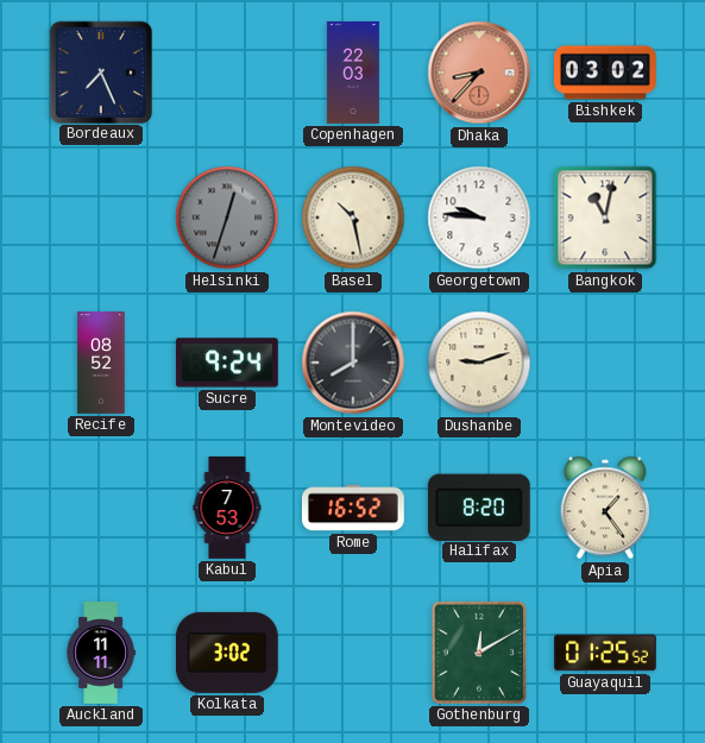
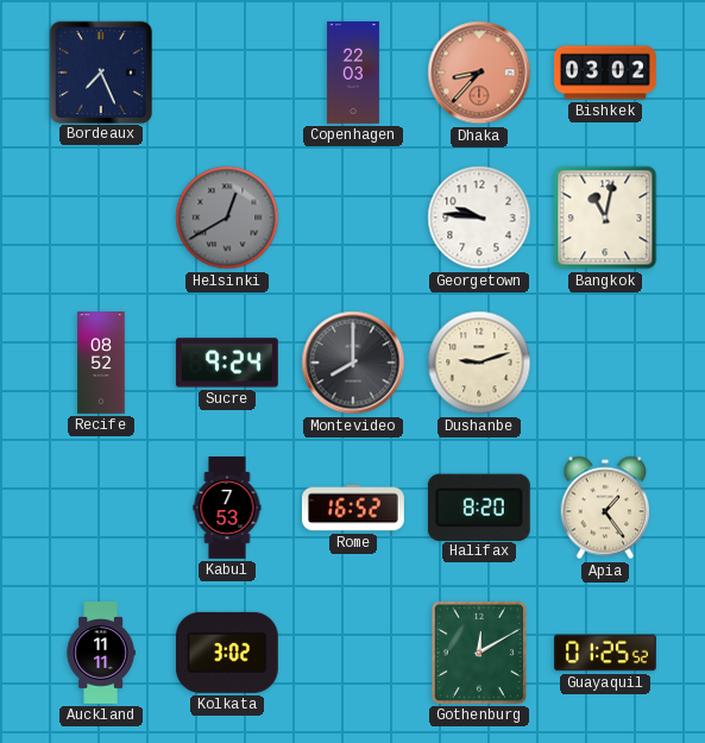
Helsinki: 12:33 -> 12:40
Basel: 10:28 -> none
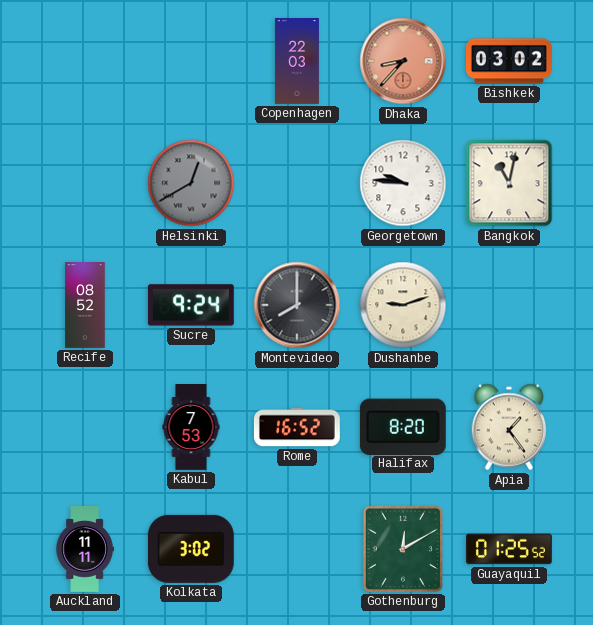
Bordeaux: 7:26 -> none
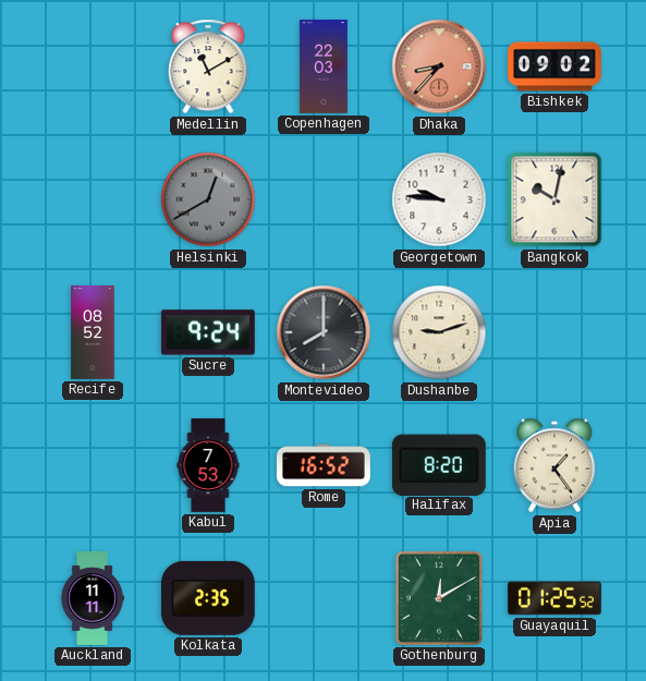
Medellin: none -> 11:10
Bishkek: 03:02 -> 09:02
Bangkok: 11:02 -> 10:02
Kolkata: 3:02 -> 2:35
